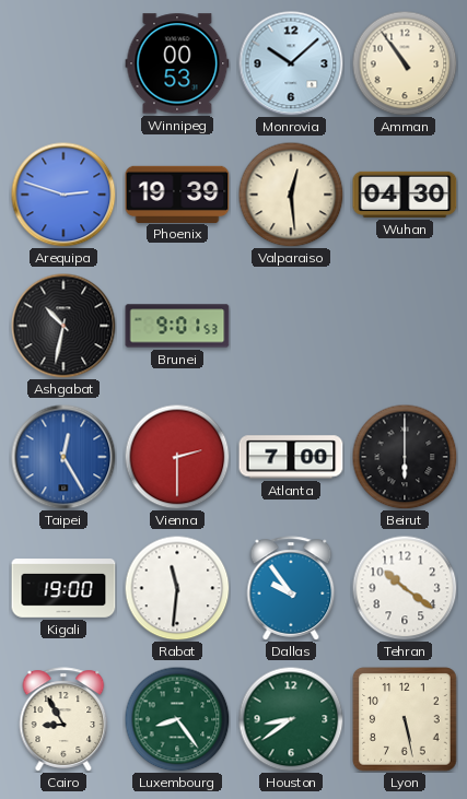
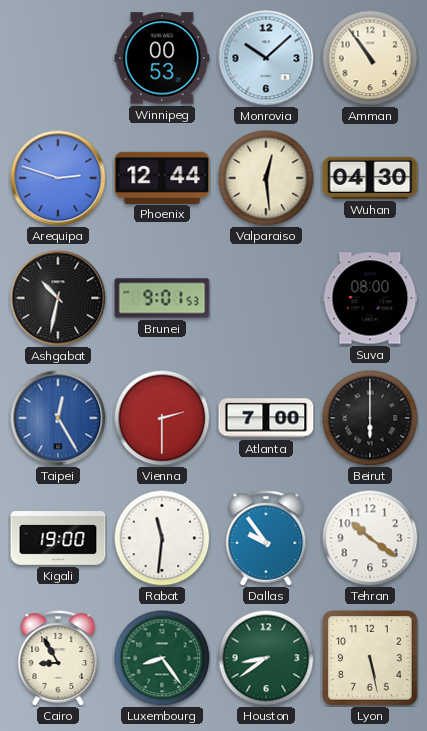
Phoenix: 19:39 -> 12:44
Suva: none -> 08:00
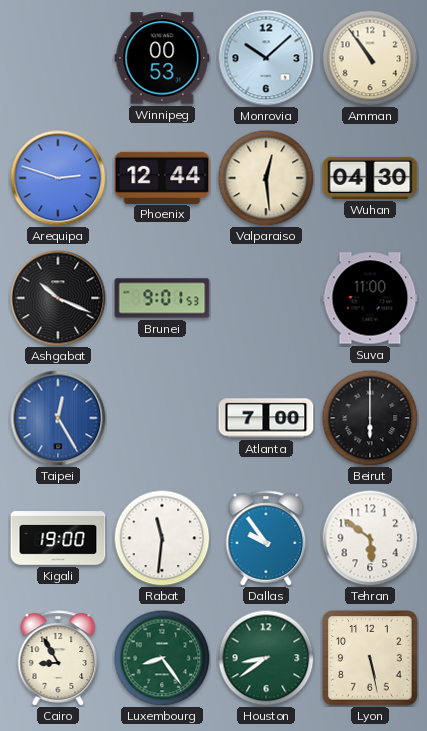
Ashgabat: 10:32 -> 10:19
Suva: 08:00 -> 11:00
Vienna: 2:30 -> none
Tehran: 10:21 -> 5:51
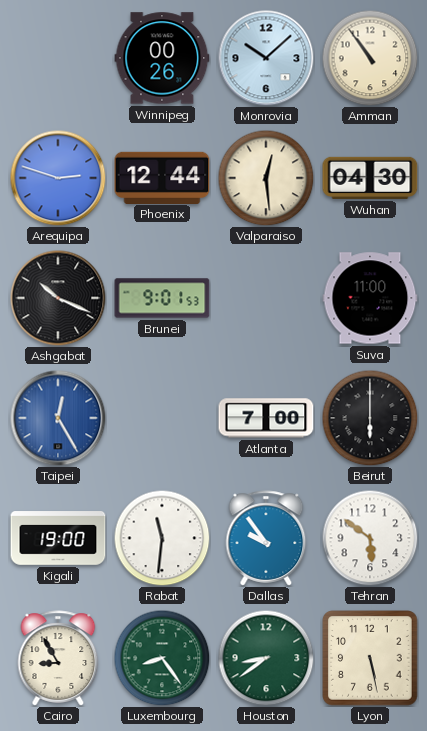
Winnipeg: 00:53 -> 00:26
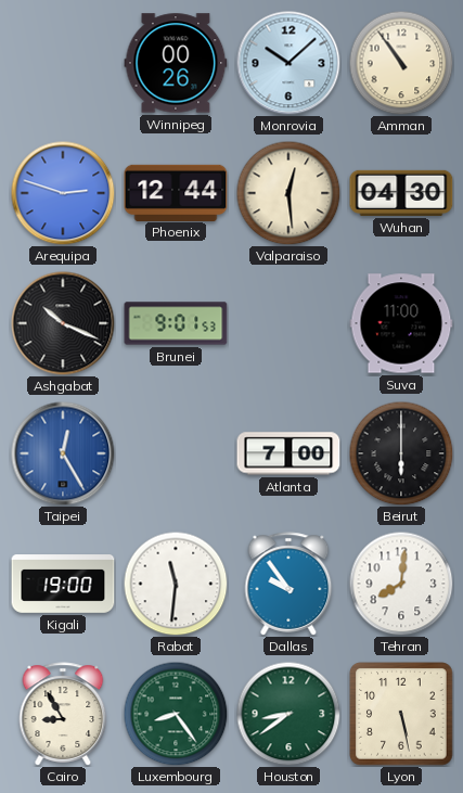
Tehran: 5:51 -> 8:01
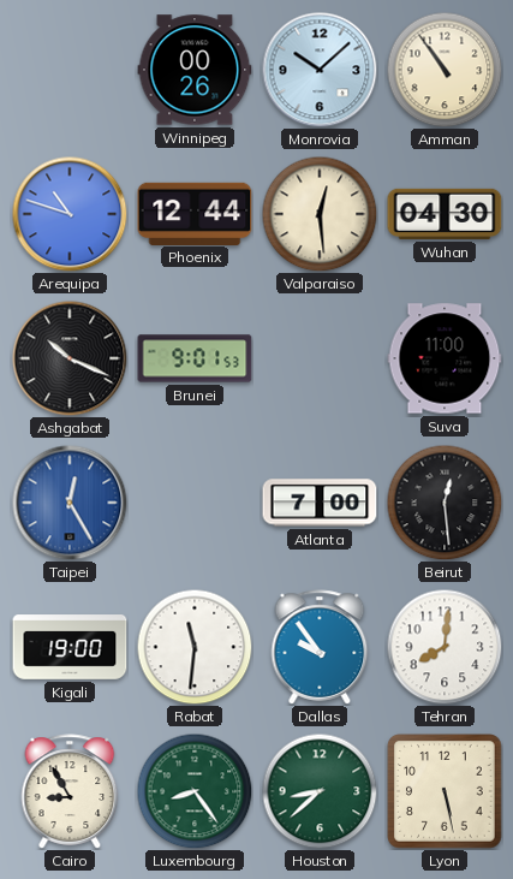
Arequipa: 2:48 -> 10:48
Beirut: 6:00 -> 12:29
Houston: 8:39 -> 8:38
